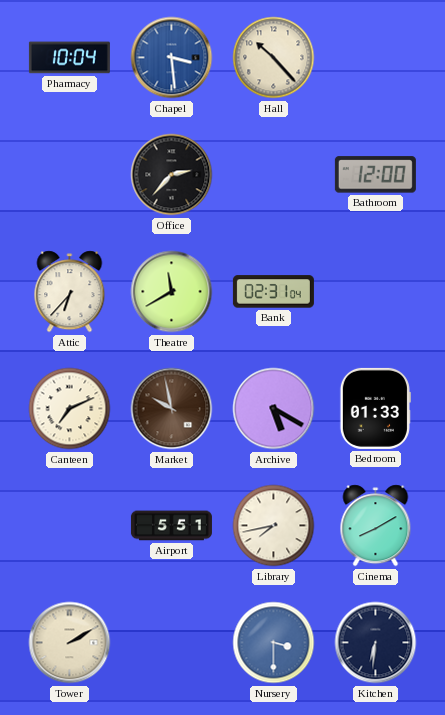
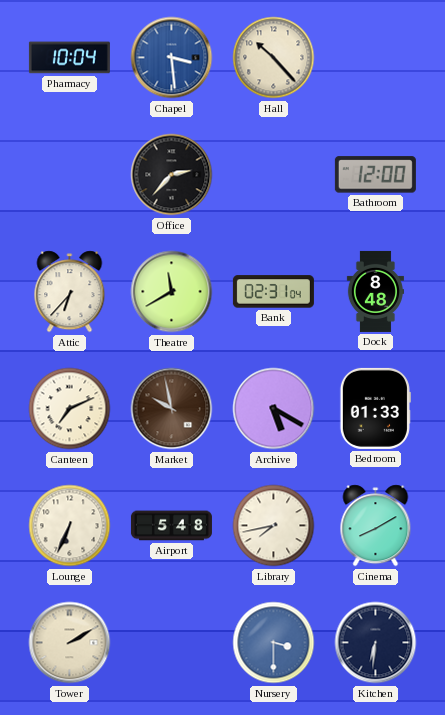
Dock: none -> 8:48
Lounge: none -> 6:34
Airport: 5:51 -> 5:48
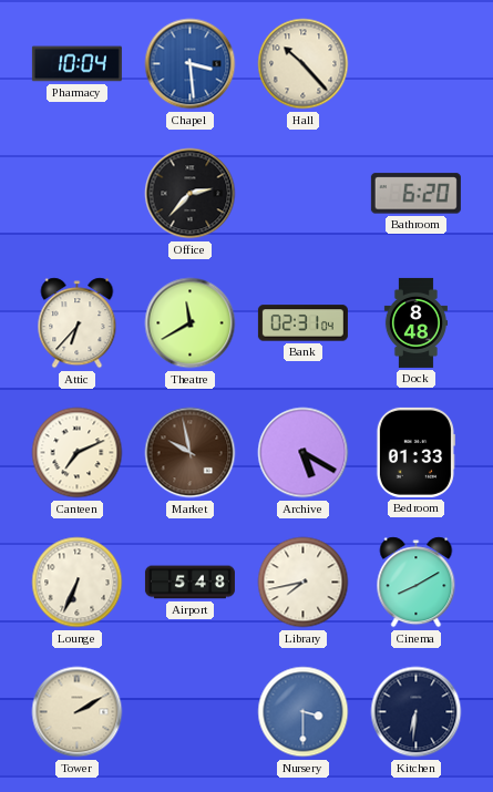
Bathroom: 12:00 -> 6:20
